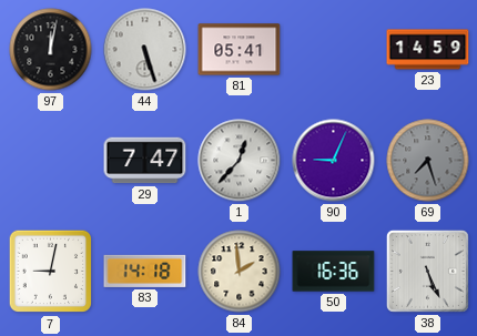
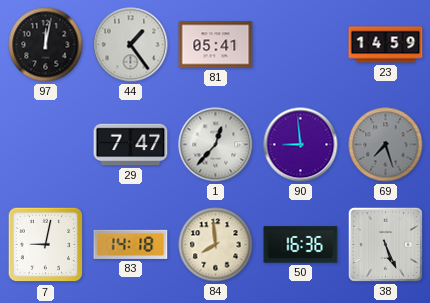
44: 5:27 -> 1:24
90: 9:04 -> 8:59
84: 1:59 -> 7:59
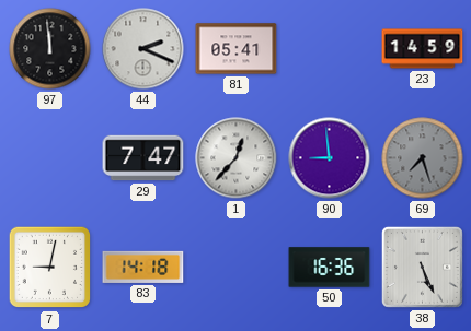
97: 12:02 -> 11:59
44: 1:24 -> 2:19
84: 7:59 -> none
